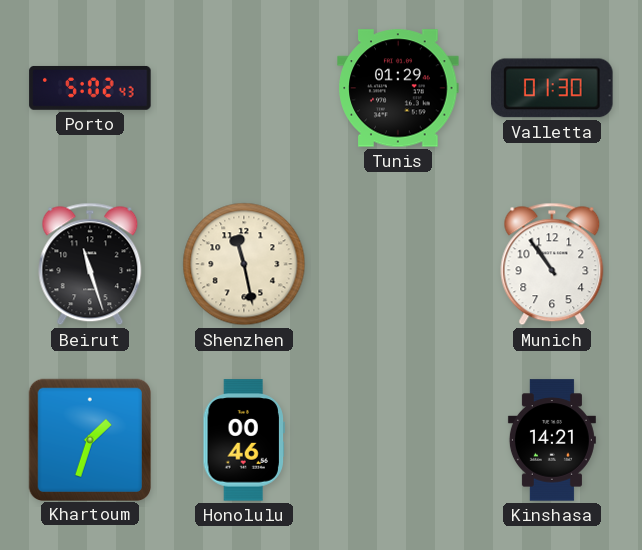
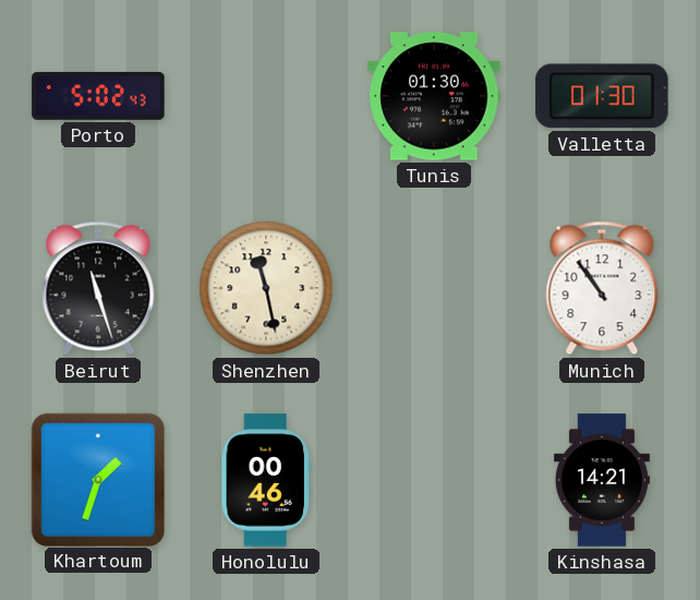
Tunis: 01:29 -> 01:30
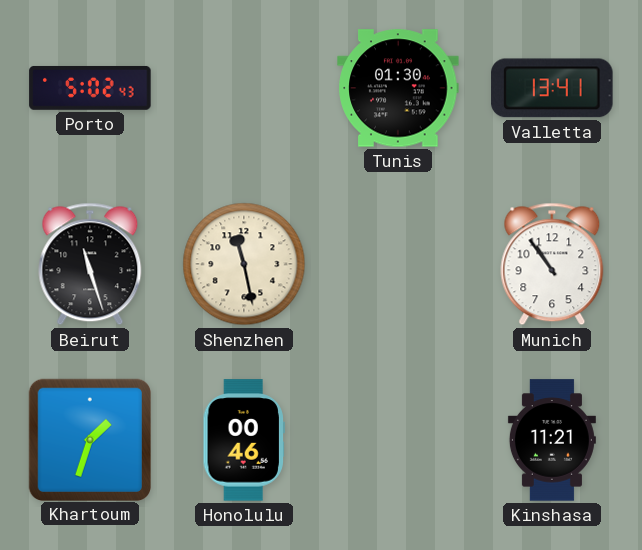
Valletta: 01:30 -> 13:41
Kinshasa: 14:21 -> 11:21
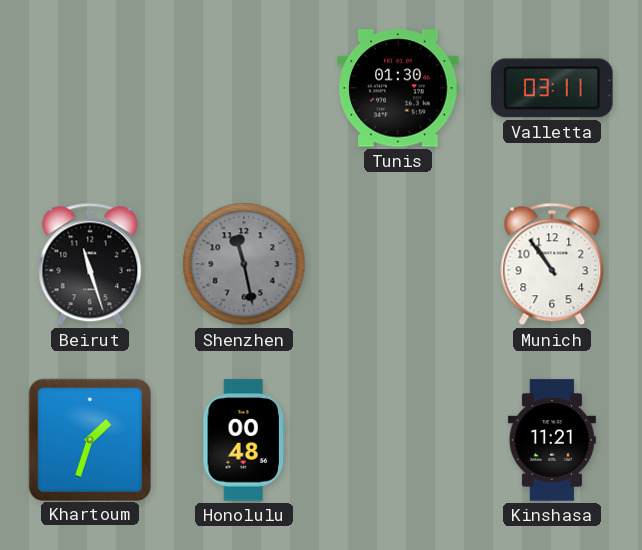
Porto: 5:02 -> none
Valletta: 13:41 -> 03:11
Shenzhen dial: cream -> grey
Honolulu: 00:46 -> 00:48
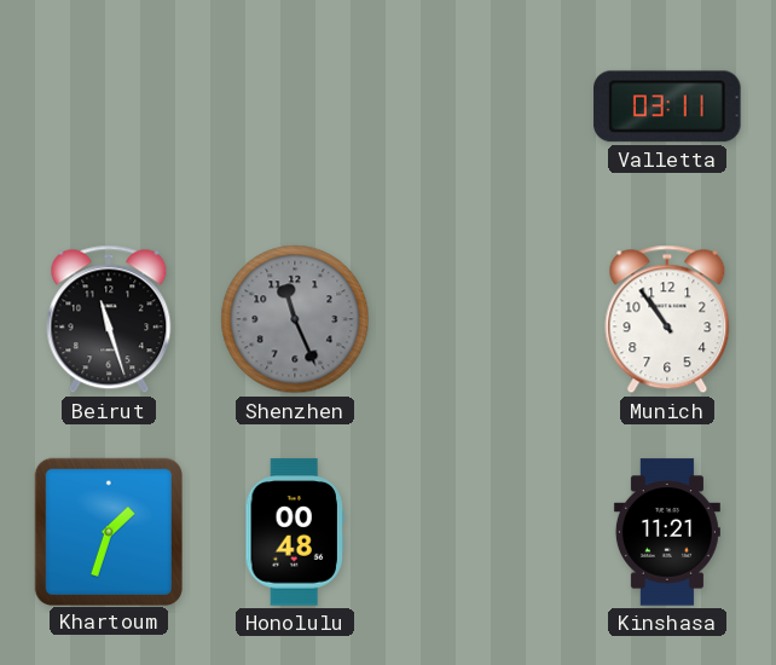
Tunis: 01:30 -> none
Shenzhen: 11:28 -> 11:26
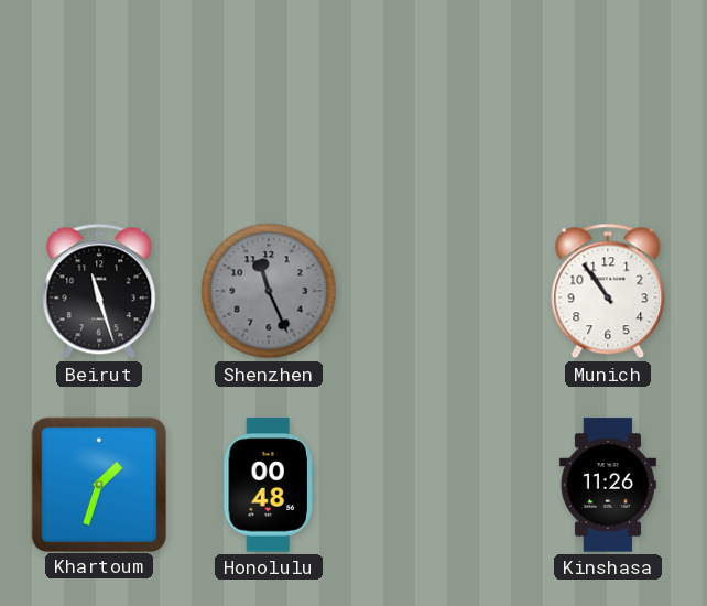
Valletta: 03:11 -> none
Kinshasa: 11:21 -> 11:26
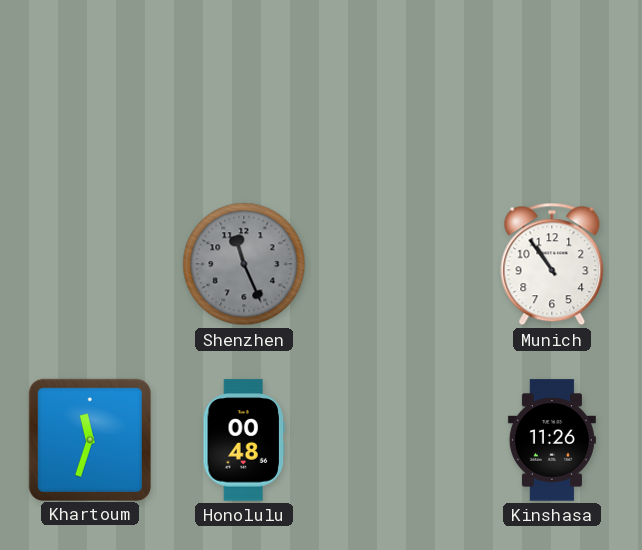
Beirut: 11:27 -> none
Khartoum: 1:33 -> 11:33
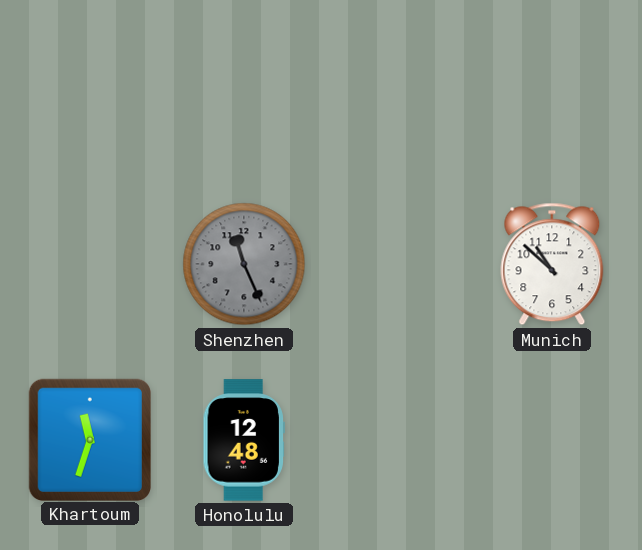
Munich: 10:54 -> 10:52
Honolulu: 00:48 -> 12:48
Kinshasa: 11:26 -> none
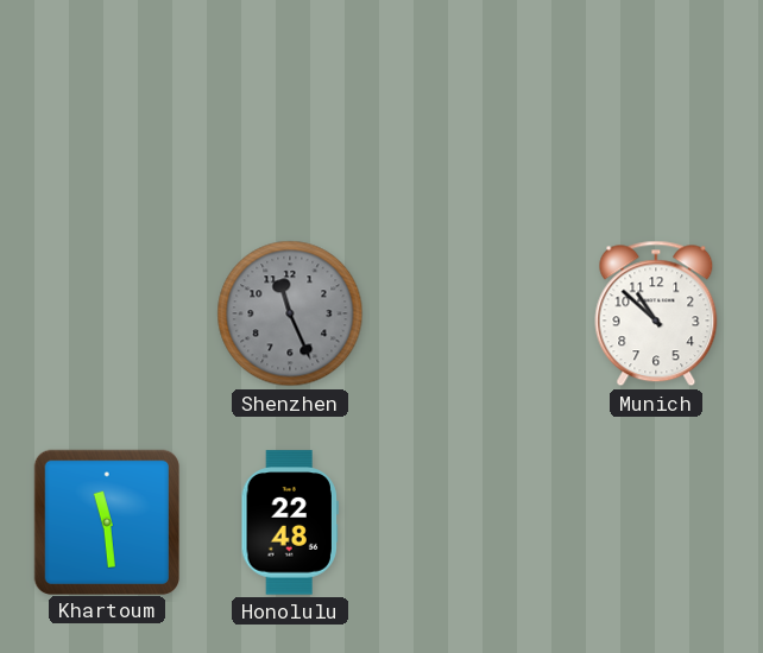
Khartoum: 11:33 -> 11:29
Honolulu: 12:48 -> 22:48
